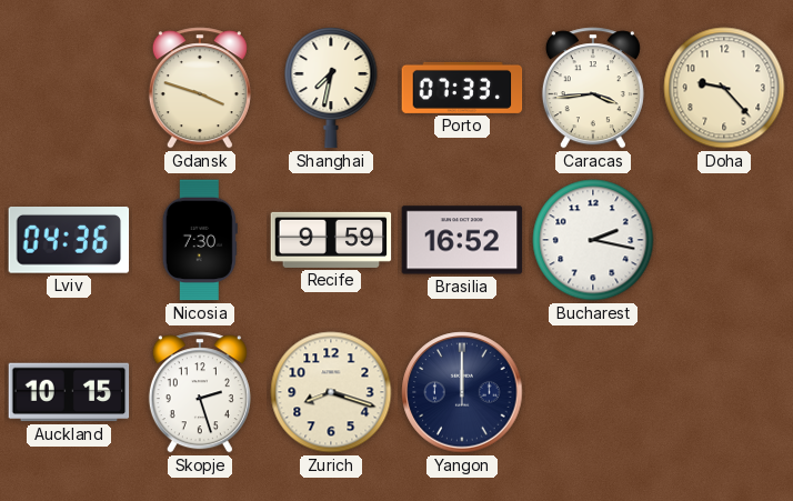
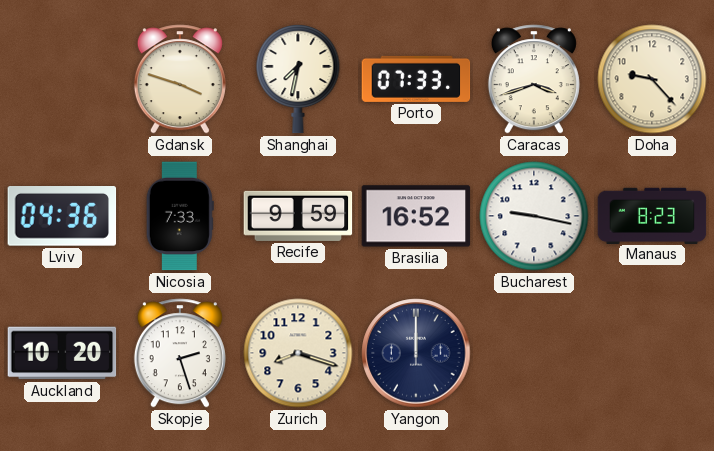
Caracas: 3:44 -> 3:42
Nicosia: 7:30 -> 7:33
Bucharest: 2:17 -> 9:17
Manaus: none -> 8:23
Auckland: 10:15 -> 10:20
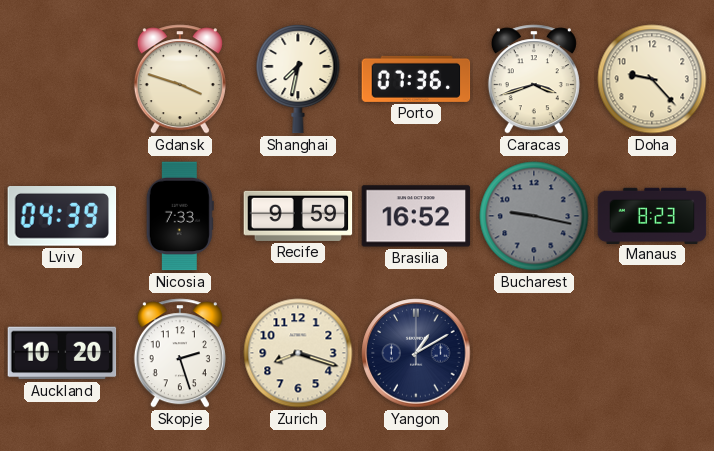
Porto: 07:33 -> 07:36
Lviv: 04:36 -> 04:39
Bucharest dial: white -> grey
Yangon: 12:00 -> 1:10
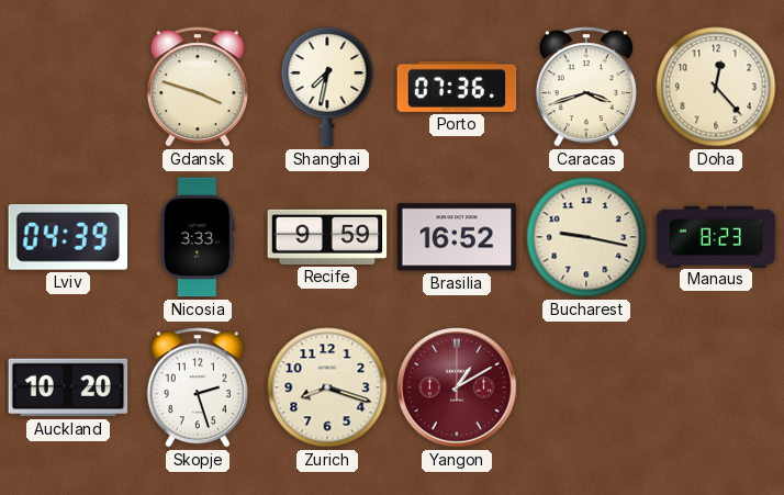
Doha: 9:23 -> 12:23
Nicosia: 7:33 -> 3:33
Bucharest dial: grey -> cream
Yangon dial: navy -> burgundy
